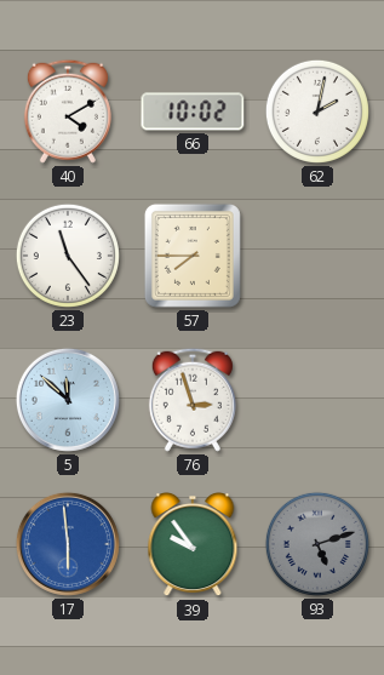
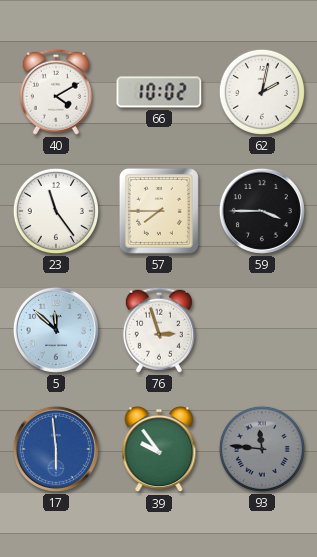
59: none -> 3:45
93: 5:12 -> 11:46
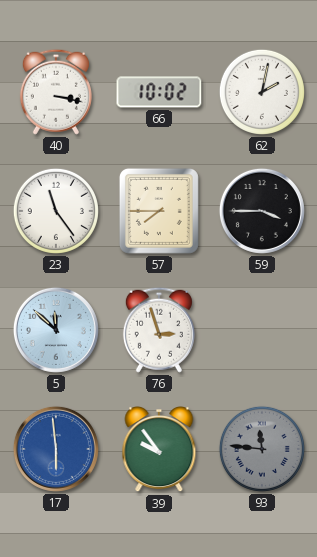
40: 4:10 -> 3:17
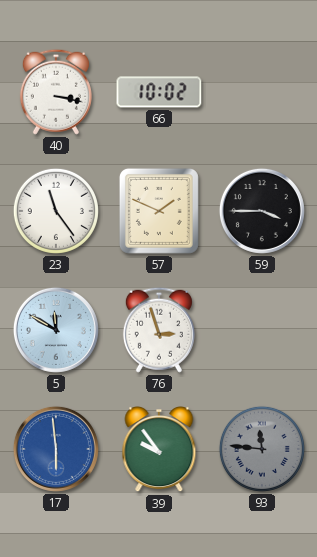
62: 2:02 -> none
57: 7:45 -> 1:49
5: 11:52 -> 11:50
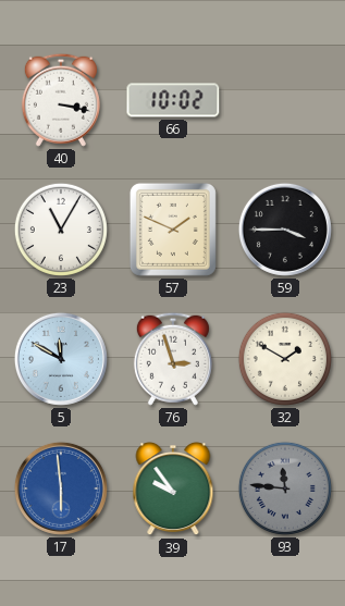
23: 11:24 -> 11:05
32: none -> 1:50
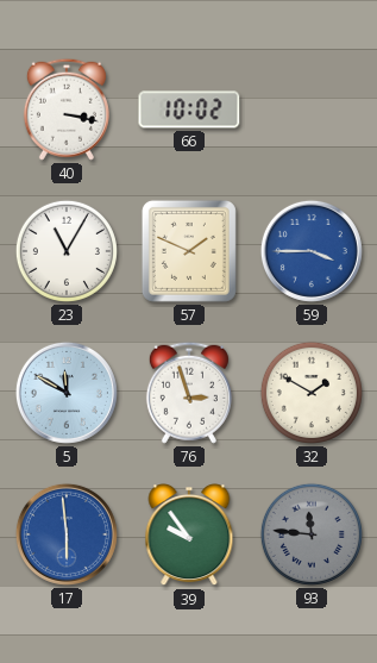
59 dial: black -> blue
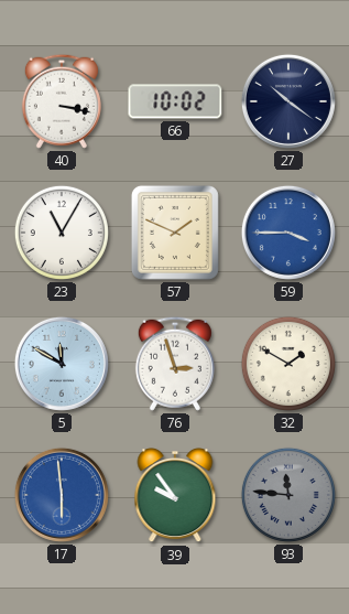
27: none -> 10:21
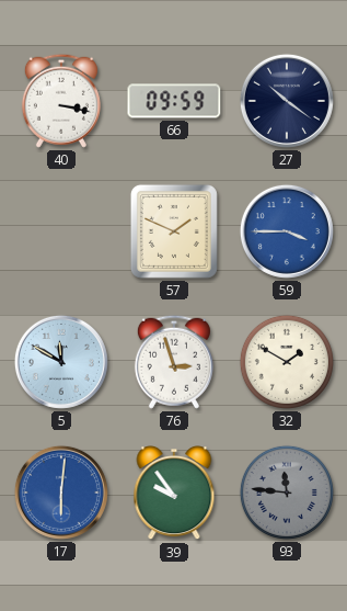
66: 10:02 -> 09:59
23: 11:05 -> none
17: 5:59 -> 6:01
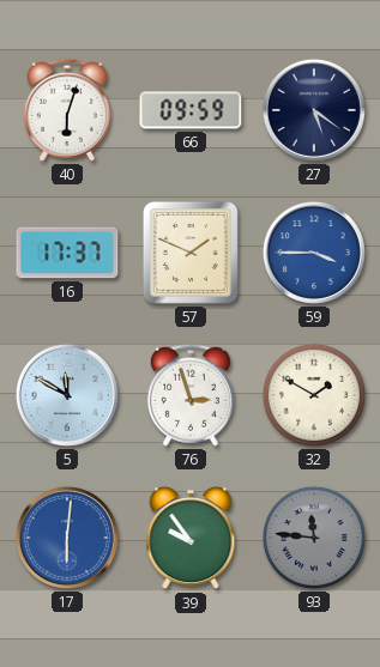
40: 3:17 -> 6:03
27: 10:21 -> 5:21
16: none -> 17:37
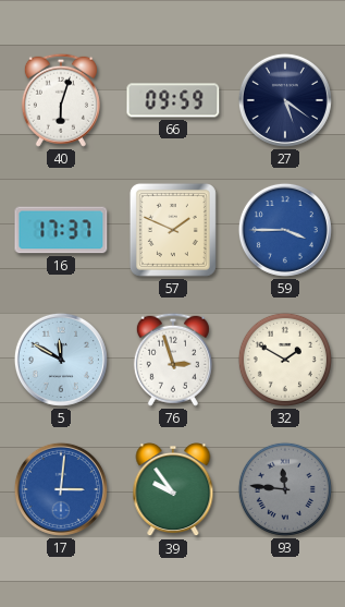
17: 6:01 -> 3:01
